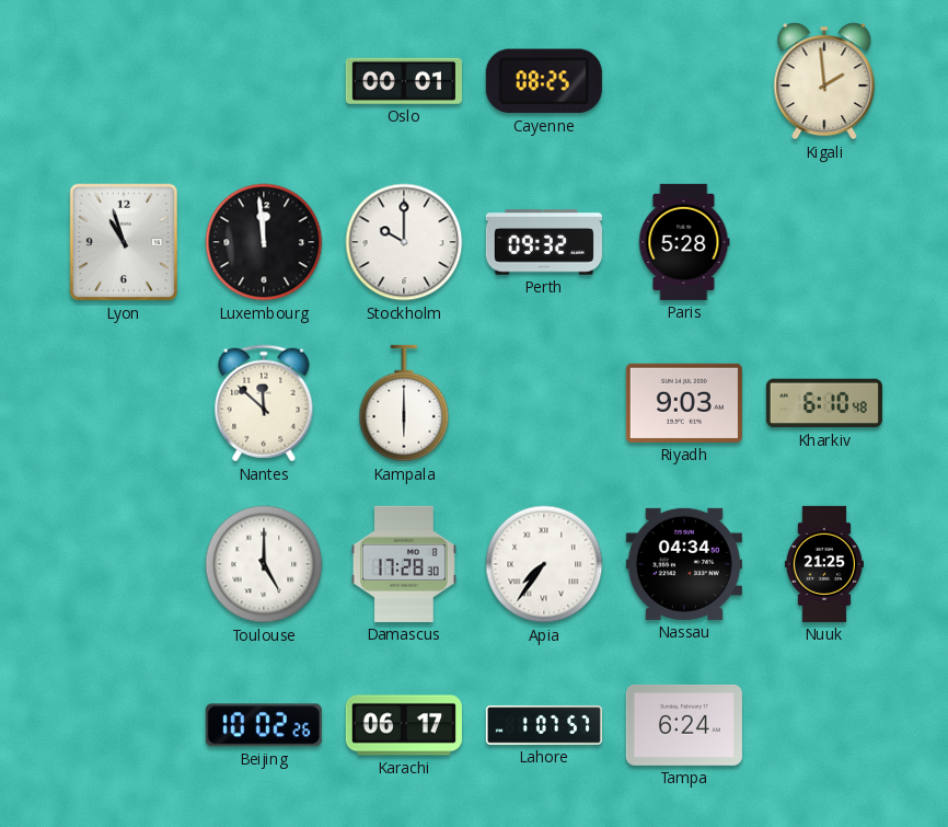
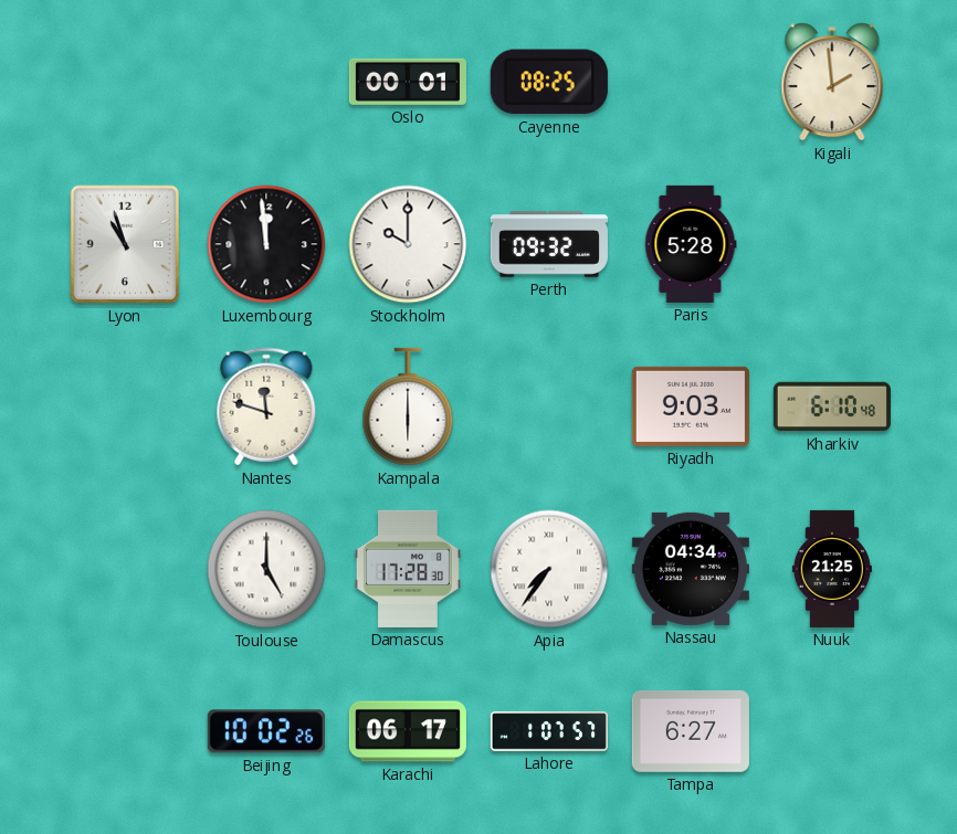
Nantes: 11:52 -> 11:48
Tampa: 6:24 -> 6:27
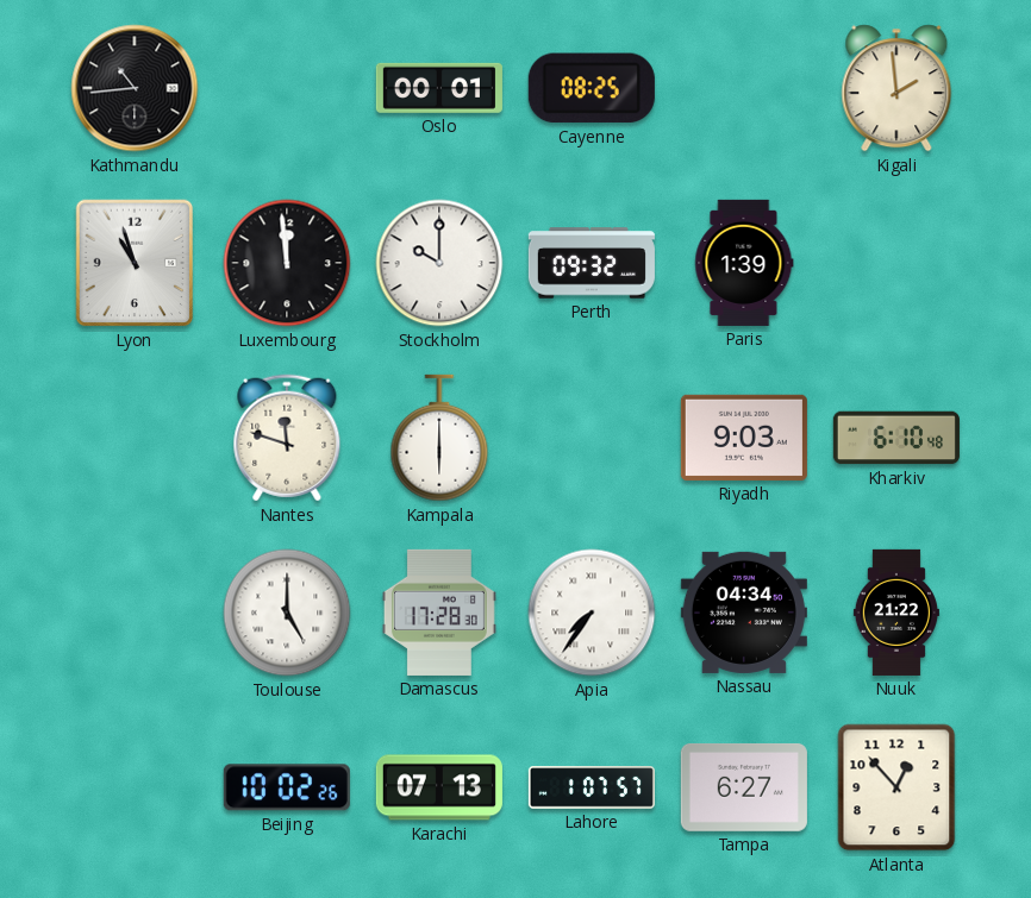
Kathmandu: none -> 10:44
Paris: 5:28 -> 1:39
Nuuk: 21:25 -> 21:22
Karachi: 06:17 -> 07:13
Atlanta: none -> 12:53
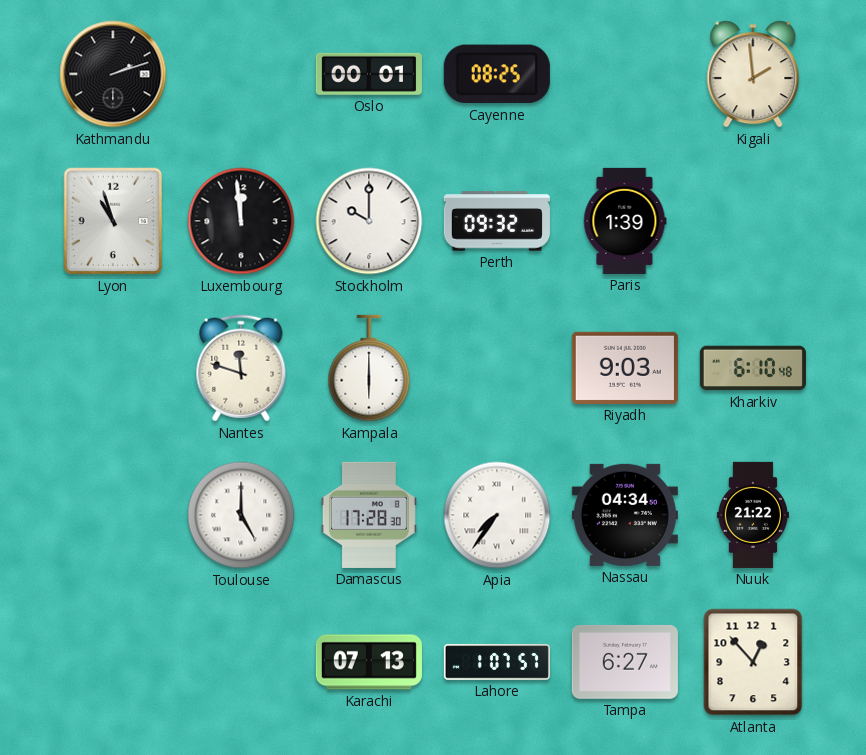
Kathmandu: 10:44 -> 2:12
Beijing: 10:02 -> none
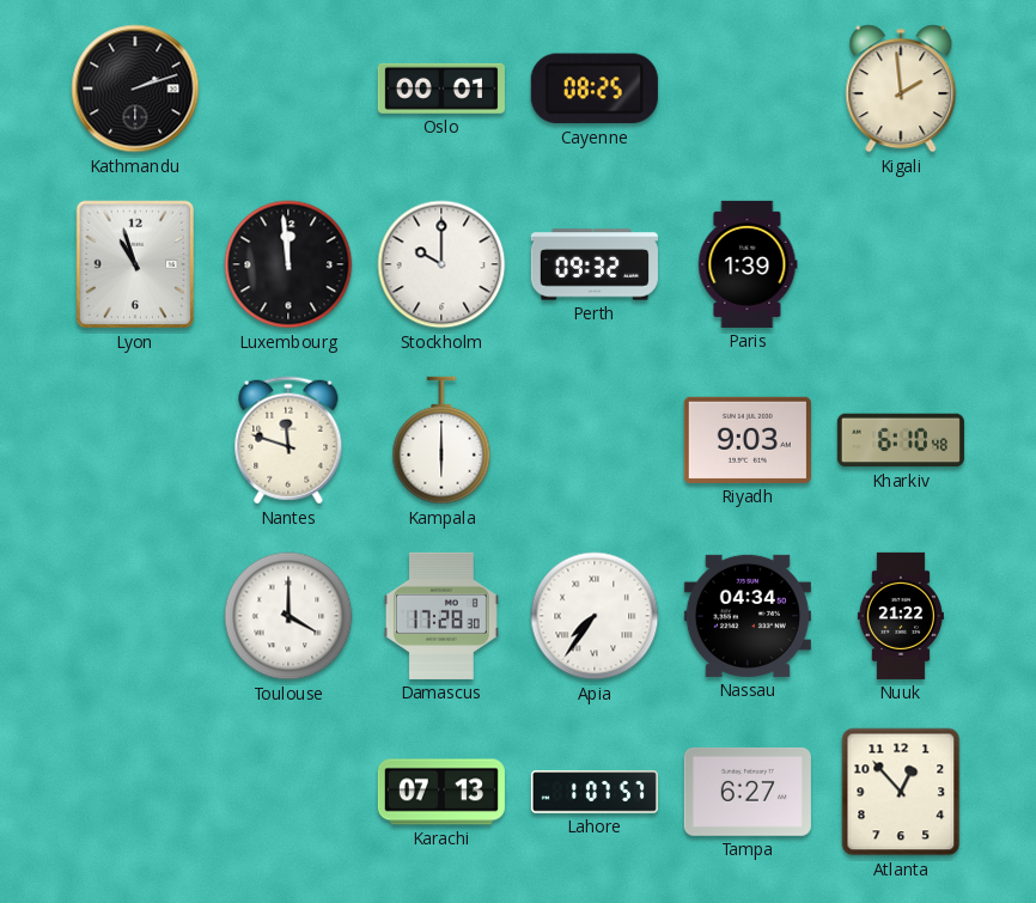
Toulouse: 5:00 -> 4:00
